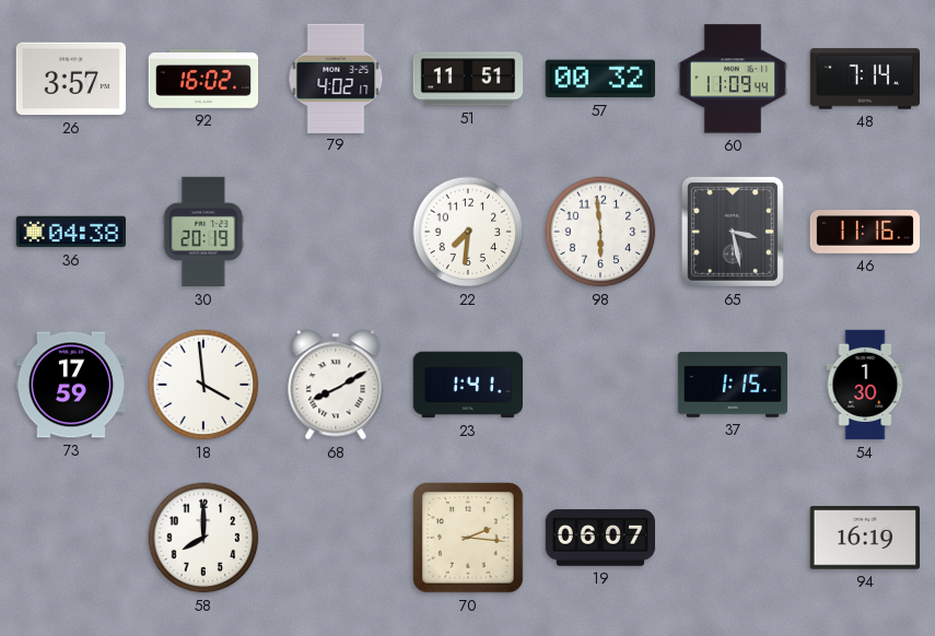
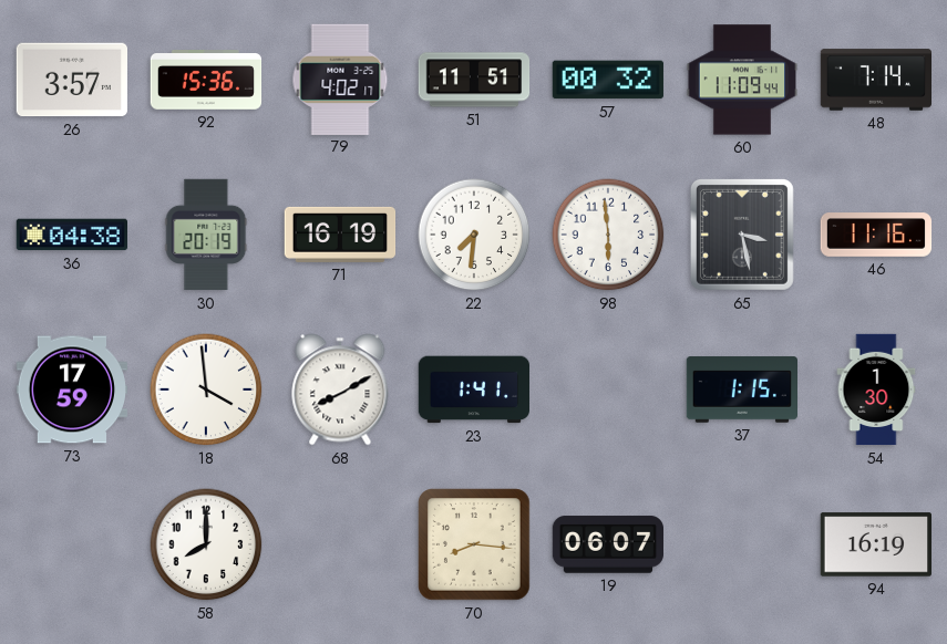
92: 16:02 -> 15:36
71: none -> 16:19
70: 2:16 -> 8:16
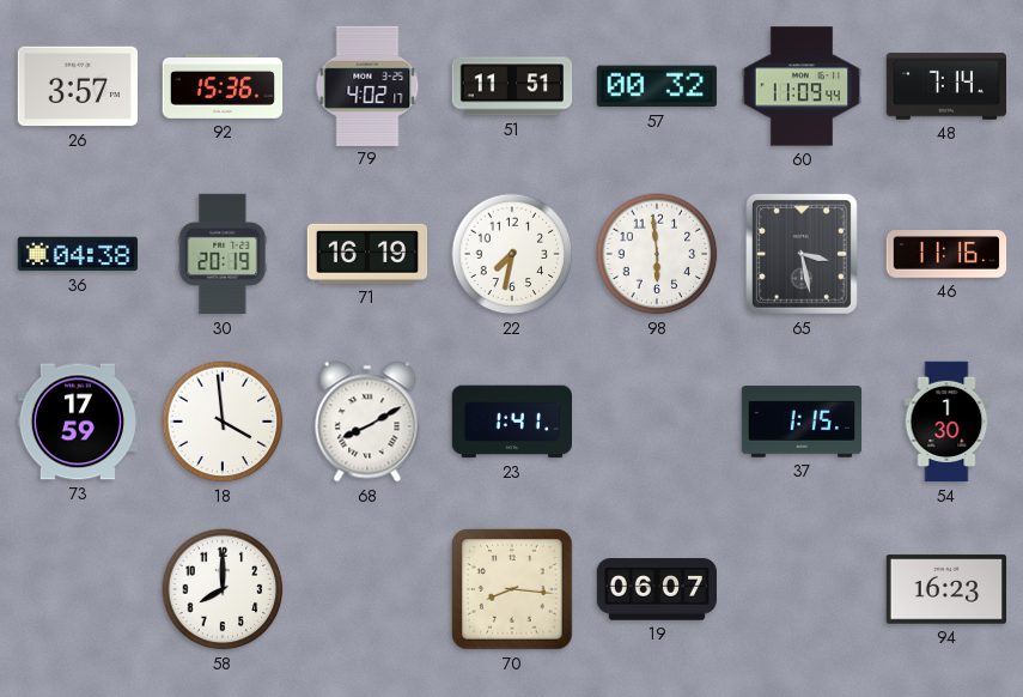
22: 7:31 -> 7:32
94: 16:19 -> 16:23
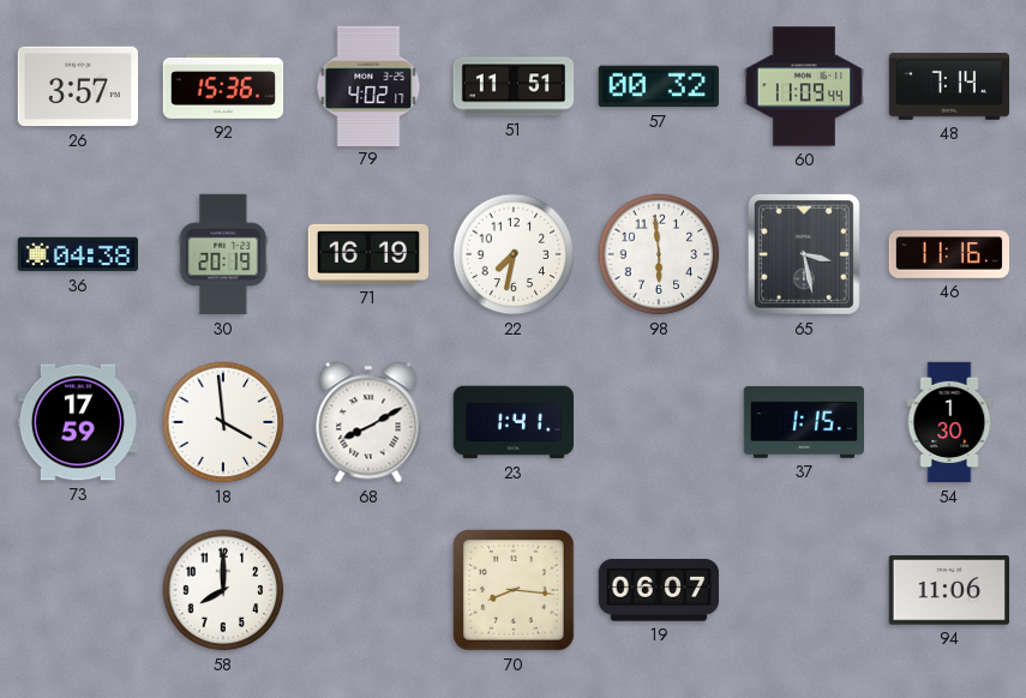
94: 16:23 -> 11:06
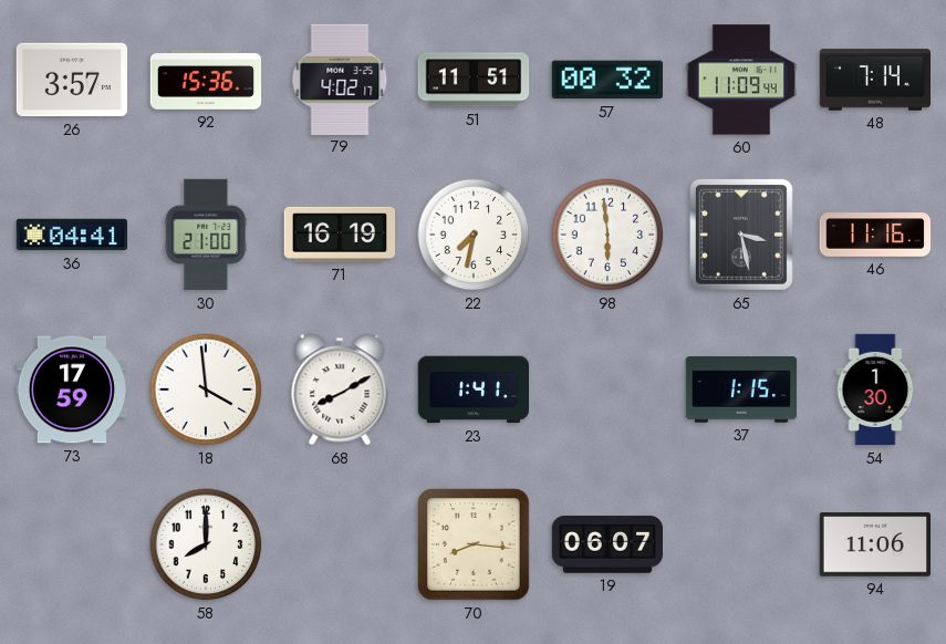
36: 04:38 -> 04:41
30: 20:19 -> 21:00
